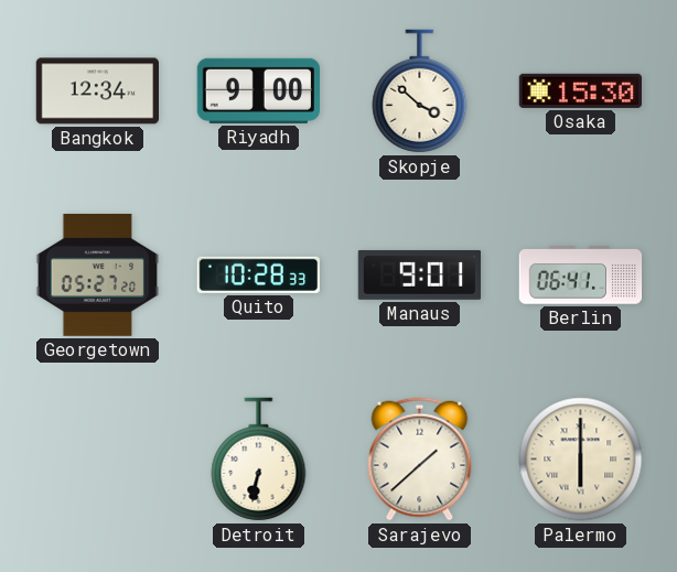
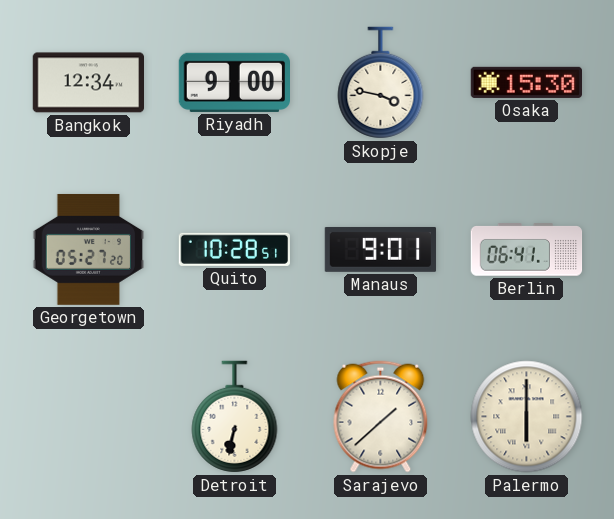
Skopje: 3:52 -> 3:47
Quito: 10:28:33 -> 10:28:51
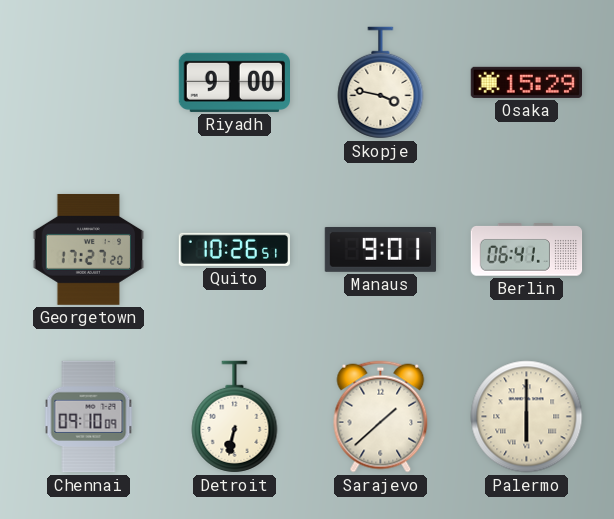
Bangkok: 12:34 -> none
Osaka: 15:30 -> 15:29
Georgetown: 05:27 -> 17:27
Quito: 10:28 -> 10:26
Chennai: none -> 09:10
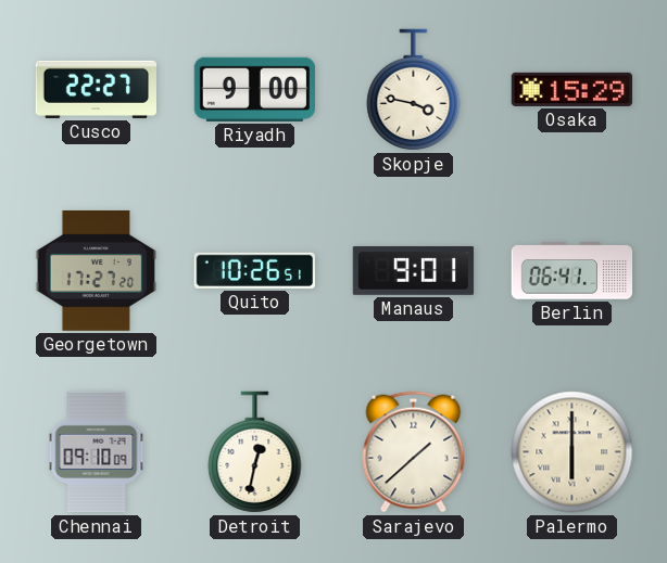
Cusco: none -> 22:27
Detroit: 6:32 -> 12:32
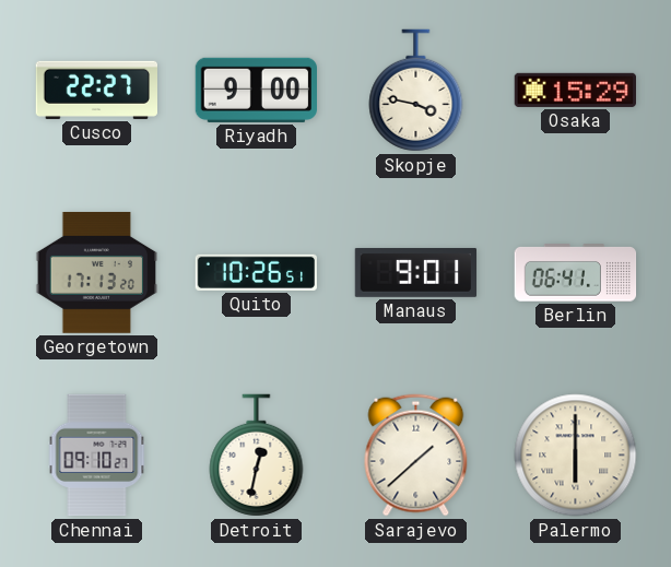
Georgetown: 17:27 -> 17:13
Chennai: 09:10:09 -> 09:10:27
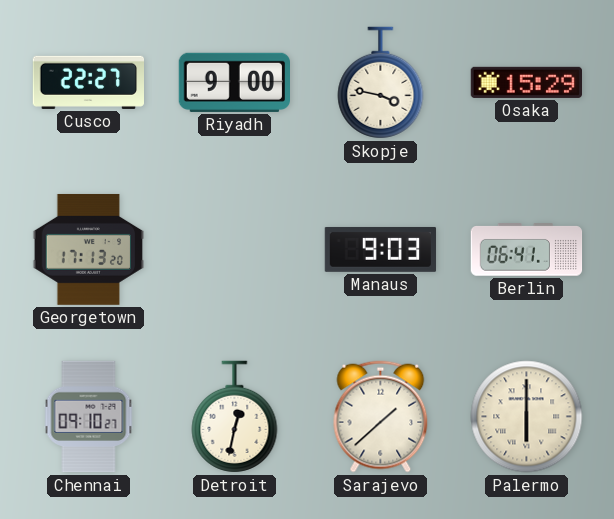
Quito: 10:26 -> none
Manaus: 9:01 -> 9:03
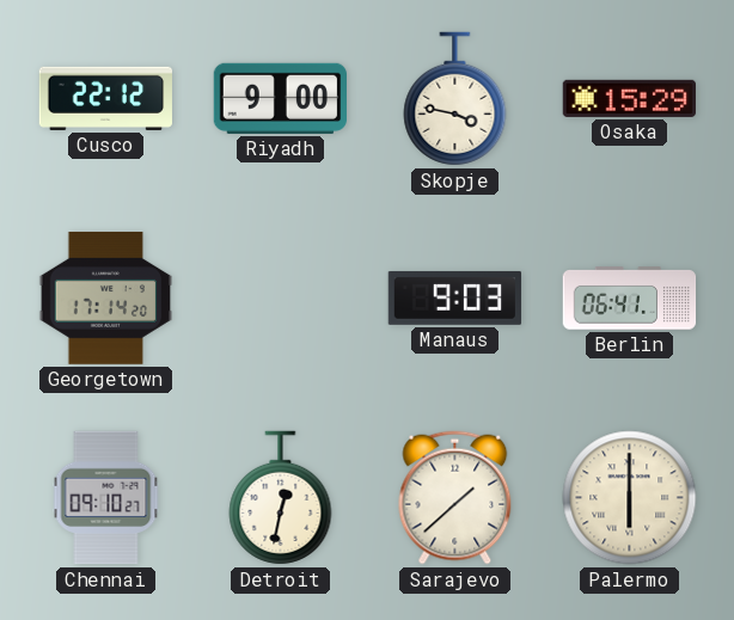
Cusco: 22:27 -> 22:12
Georgetown: 17:13 -> 17:14
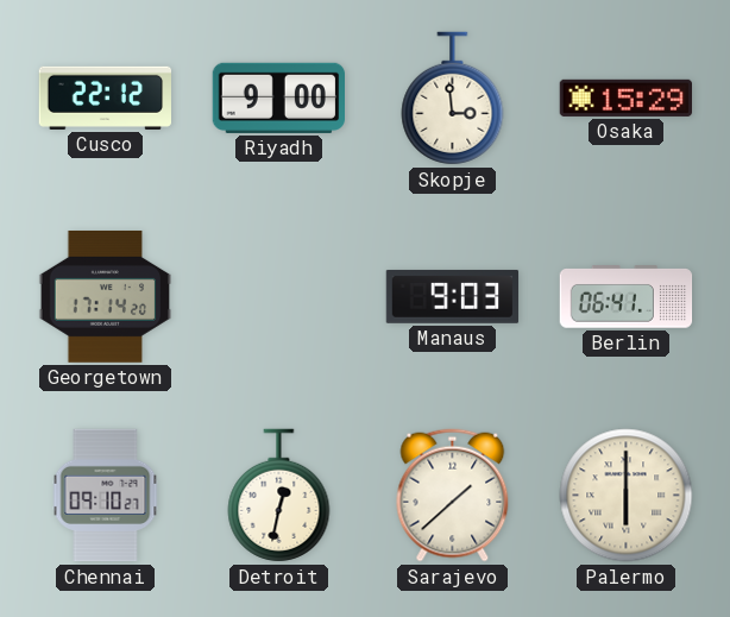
Skopje: 3:47 -> 2:59
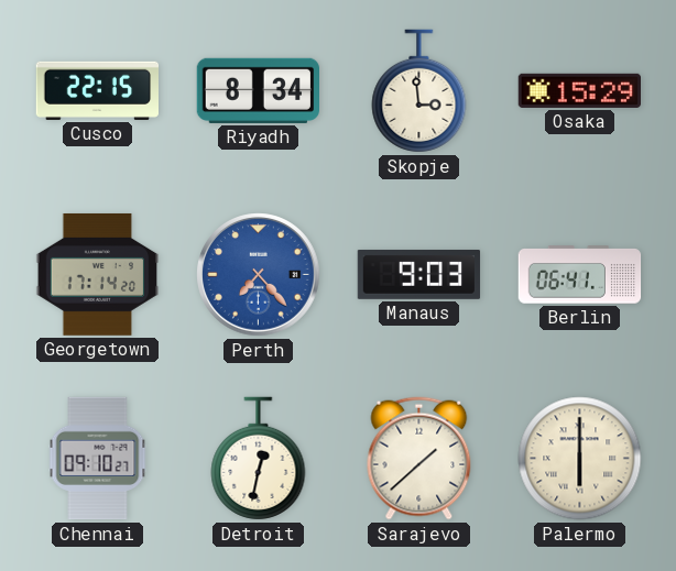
Cusco: 22:12 -> 22:15
Riyadh: 9:00 -> 8:34
Perth: none -> 7:23
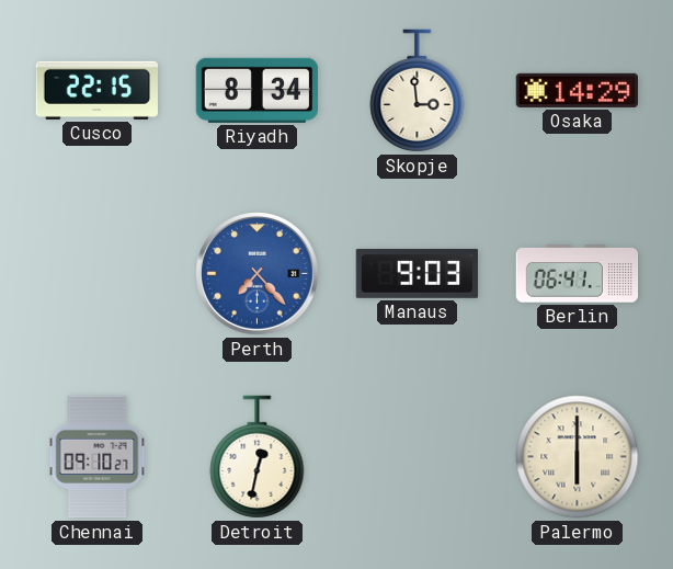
Osaka: 15:29 -> 14:29
Georgetown: 17:14 -> none
Sarajevo: 1:38 -> none
